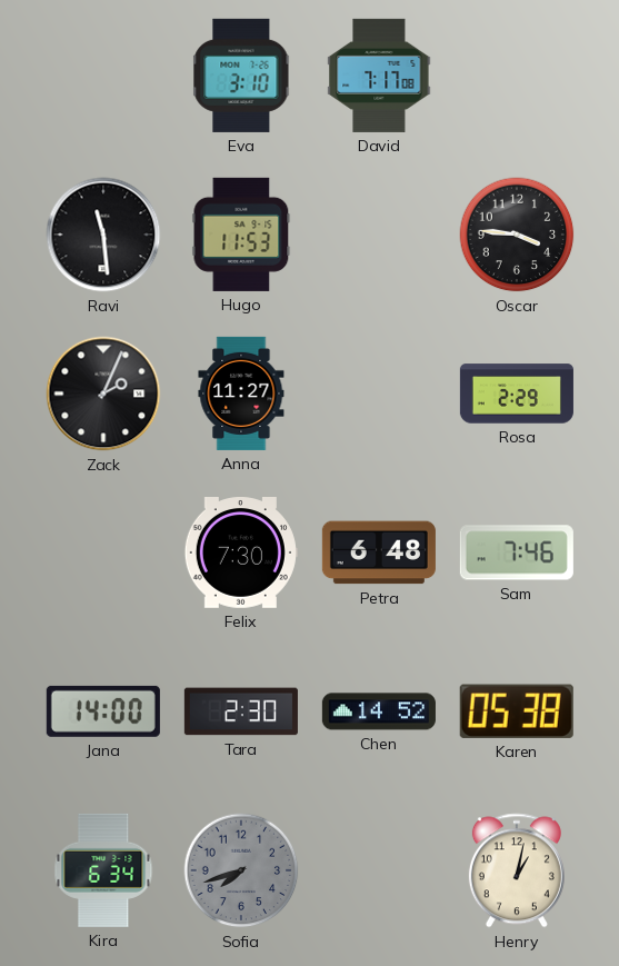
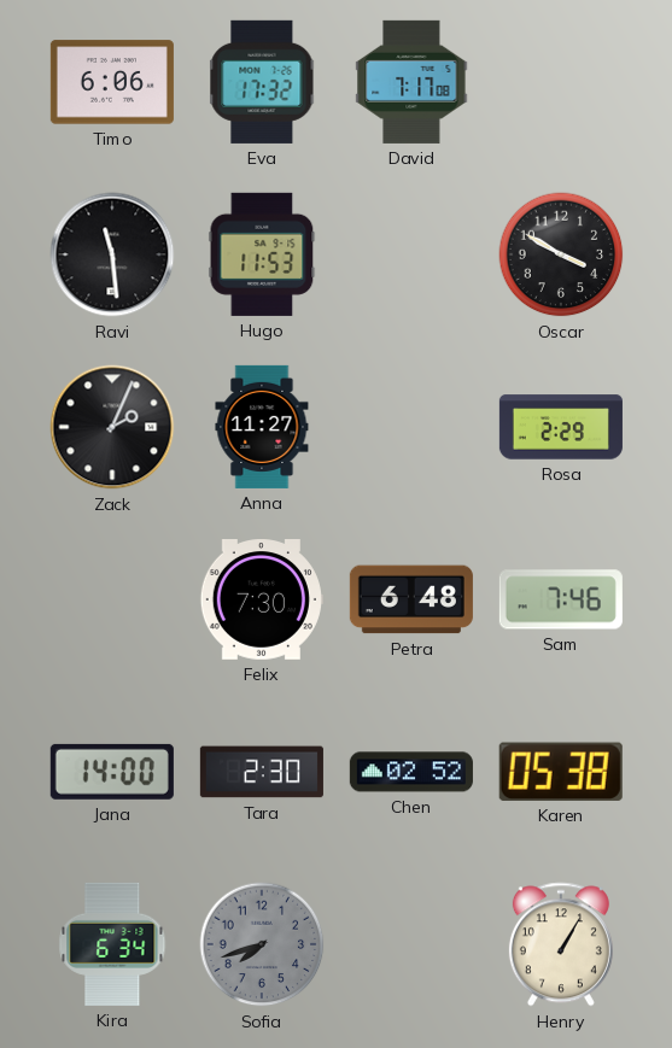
Timo: none -> 6:06
Eva: 3:10 -> 17:32
Oscar: 3:46 -> 3:50
Chen: 14:52 -> 02:52
Henry: 1:02 -> 1:05
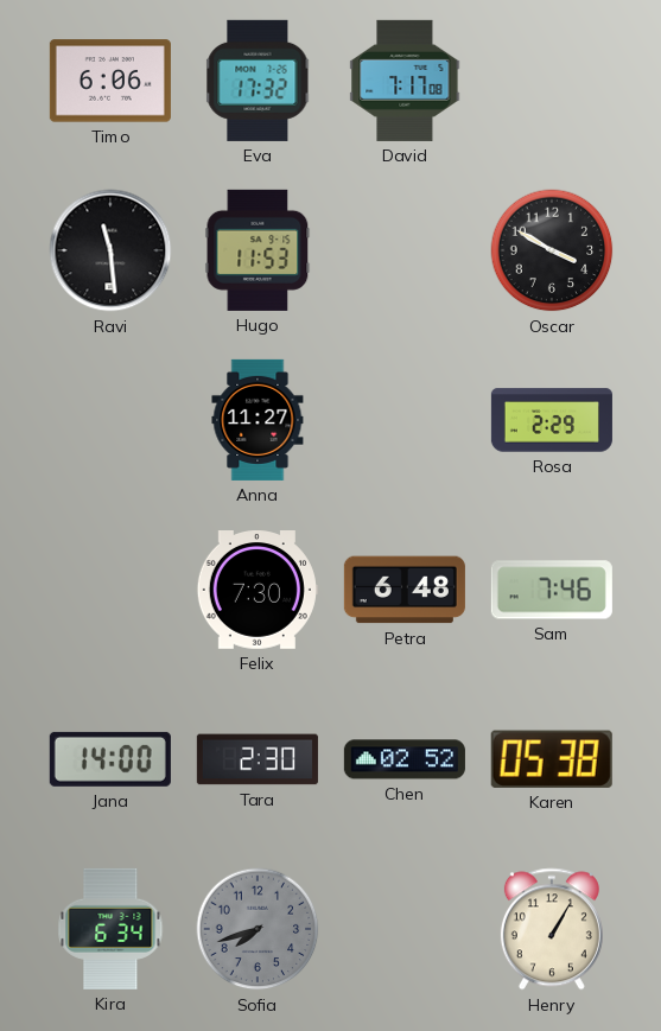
Zack: 2:04 -> none
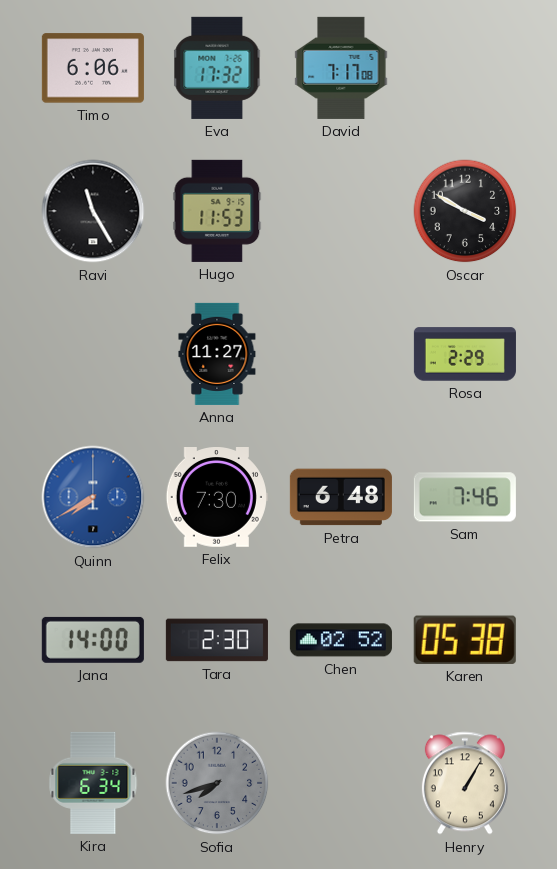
Ravi: 11:29 -> 11:25
Quinn: none -> 7:40
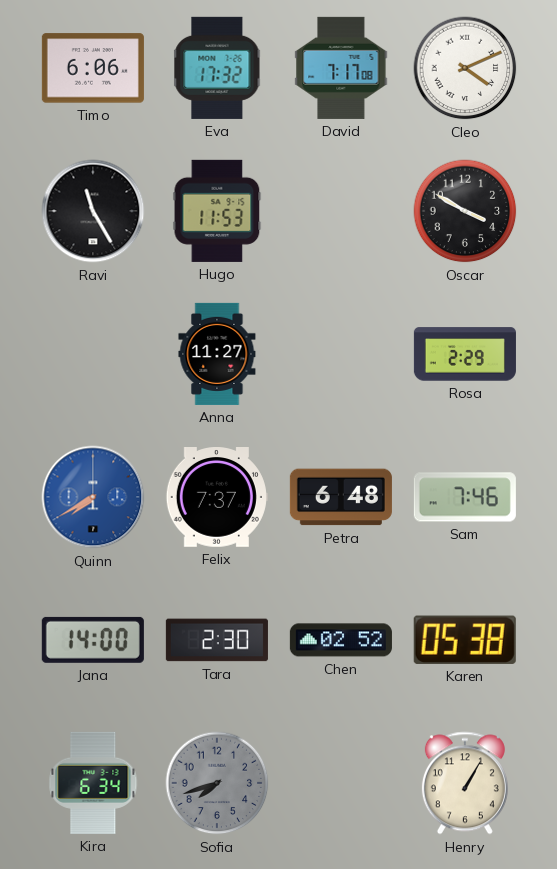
Cleo: none -> 4:11
Felix: 7:30 -> 7:37
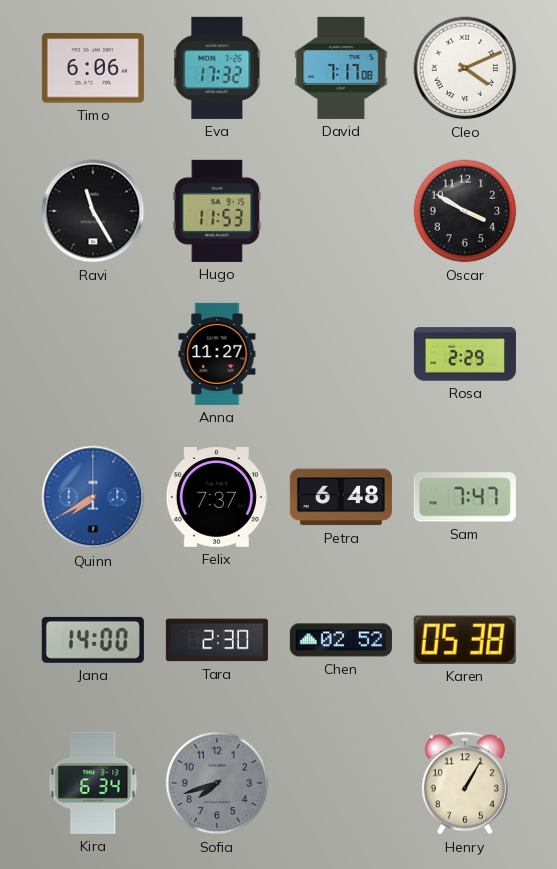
Sam: 7:46 -> 7:47
